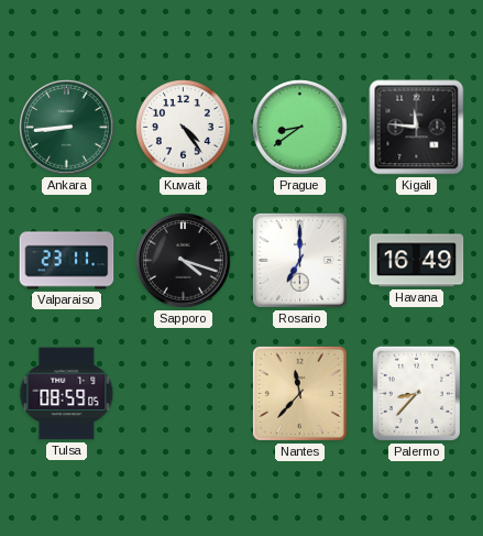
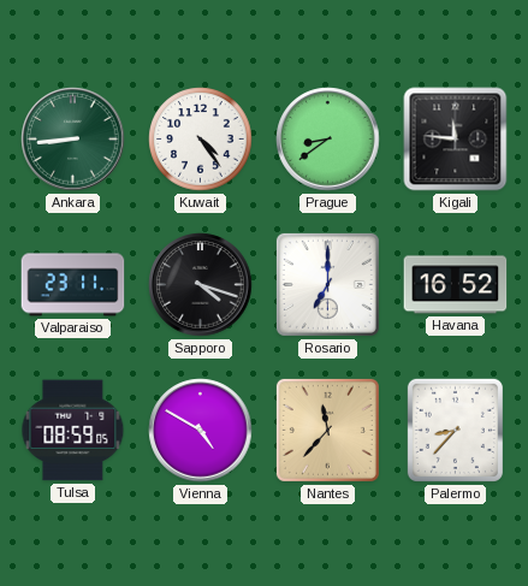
Havana: 16:49 -> 16:52
Vienna: none -> 4:50
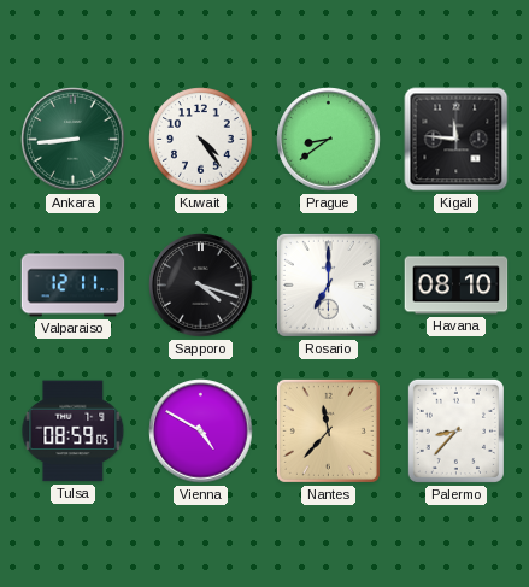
Valparaiso: 23:11 -> 12:11
Havana: 16:52 -> 08:10
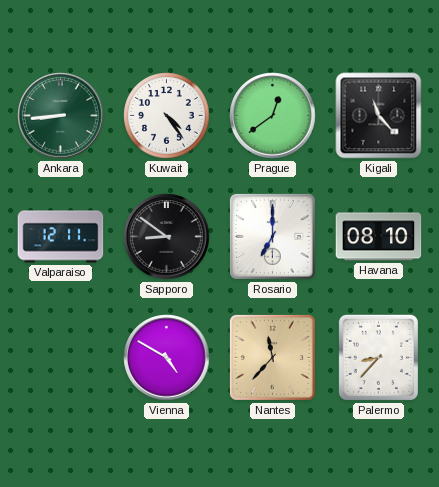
Prague: 8:39 -> 12:39
Kigali: 11:46 -> 11:23
Sapporo: 4:18 -> 8:51
Tulsa: 08:59 -> none
